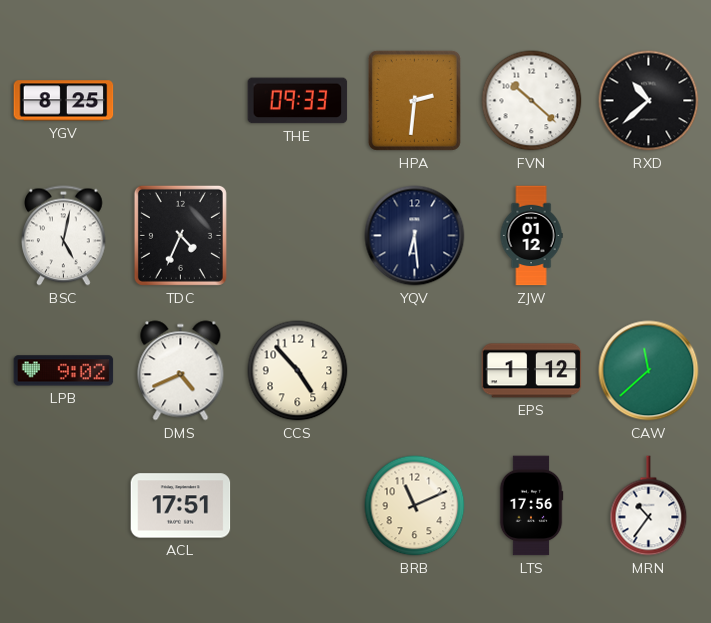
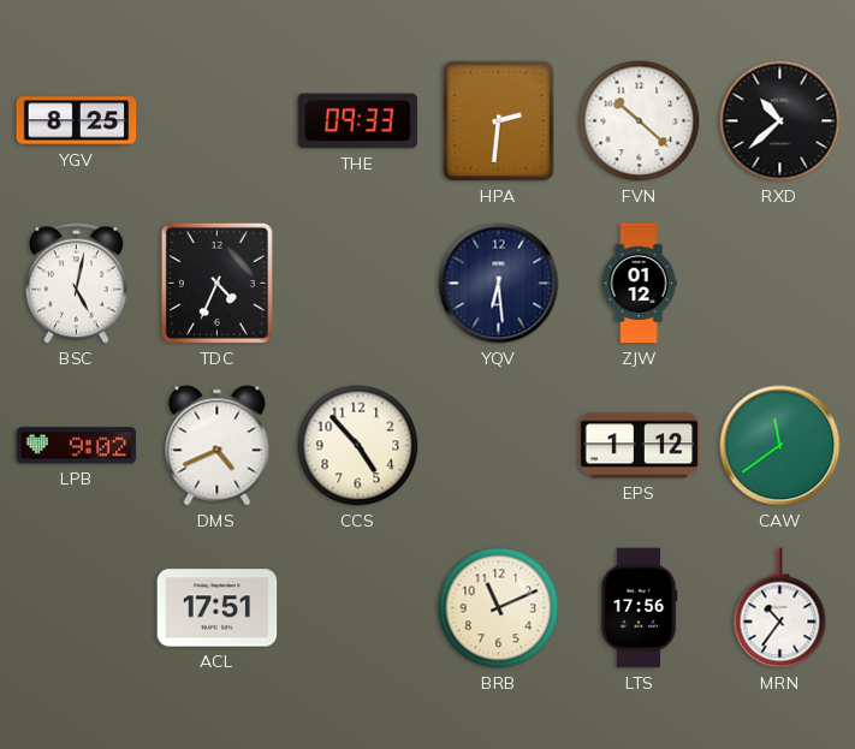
CAW: 11:38 -> 11:39
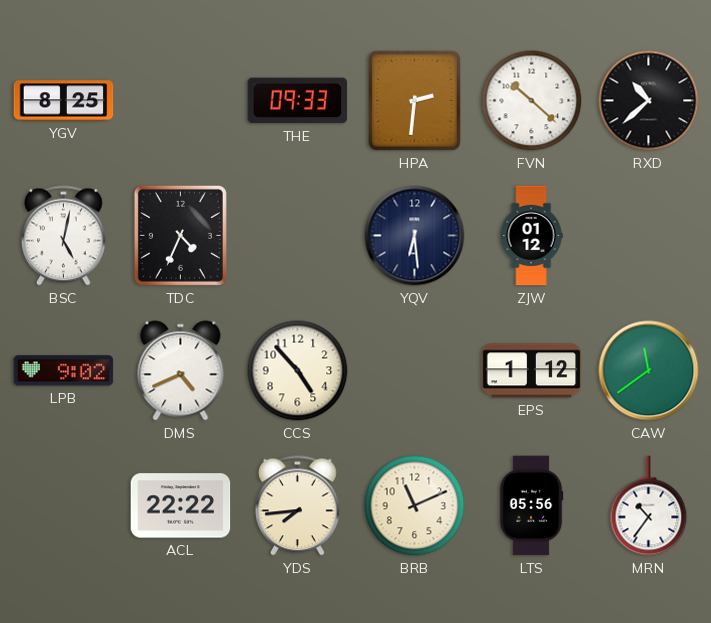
ACL: 17:51 -> 22:22
YDS: none -> 7:44
LTS: 17:56 -> 05:56
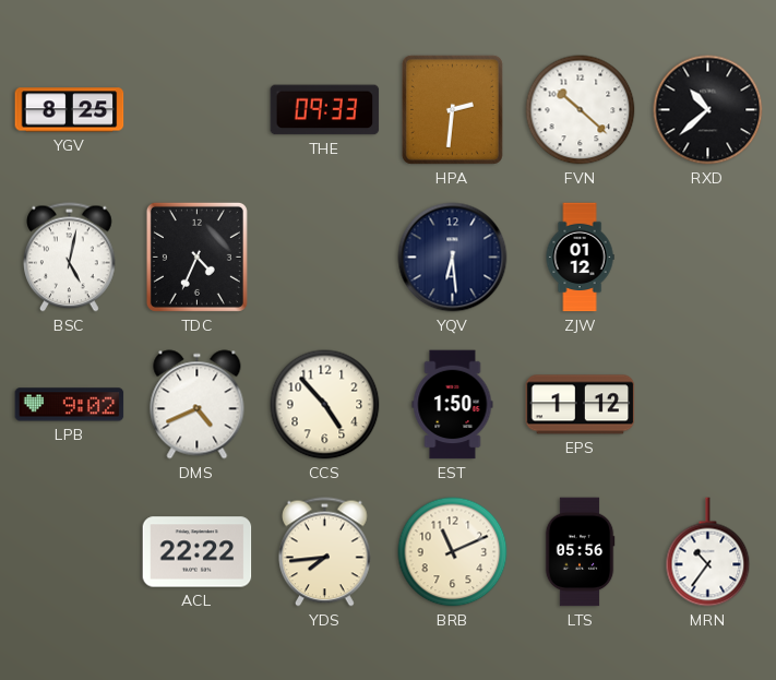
EST: none -> 1:50
CAW: 11:39 -> none
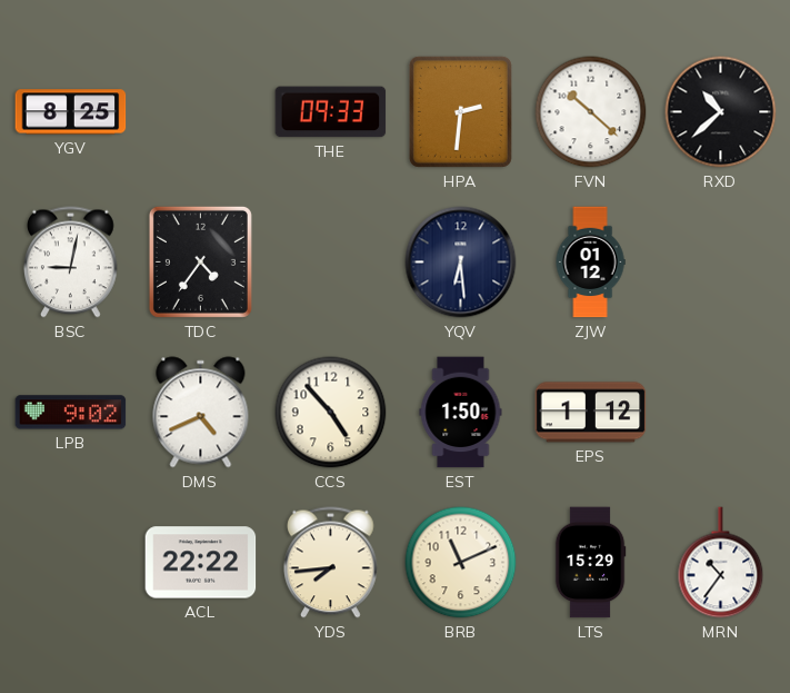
BSC: 5:02 -> 9:02
TDC: 4:34 -> 4:36
LTS: 05:56 -> 15:29
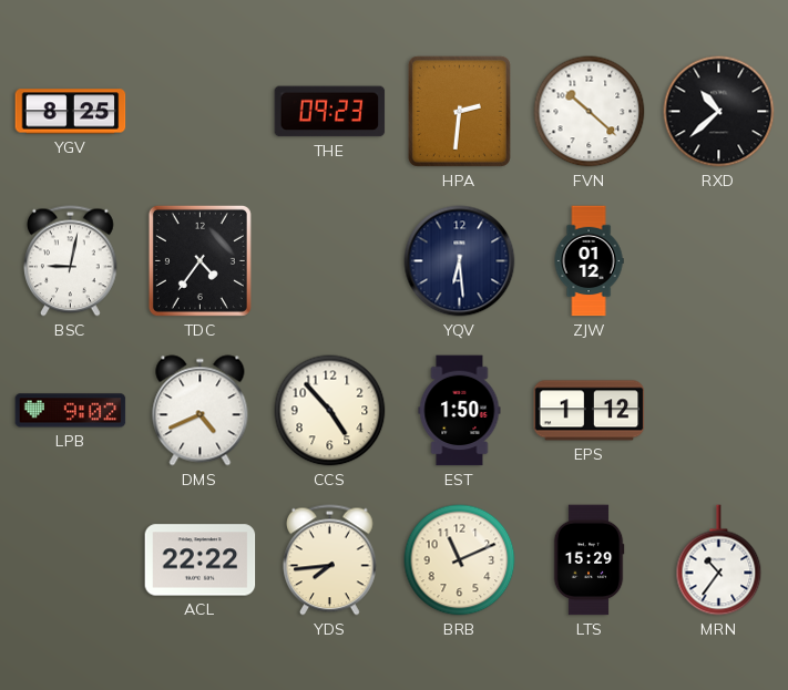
THE: 09:33 -> 09:23
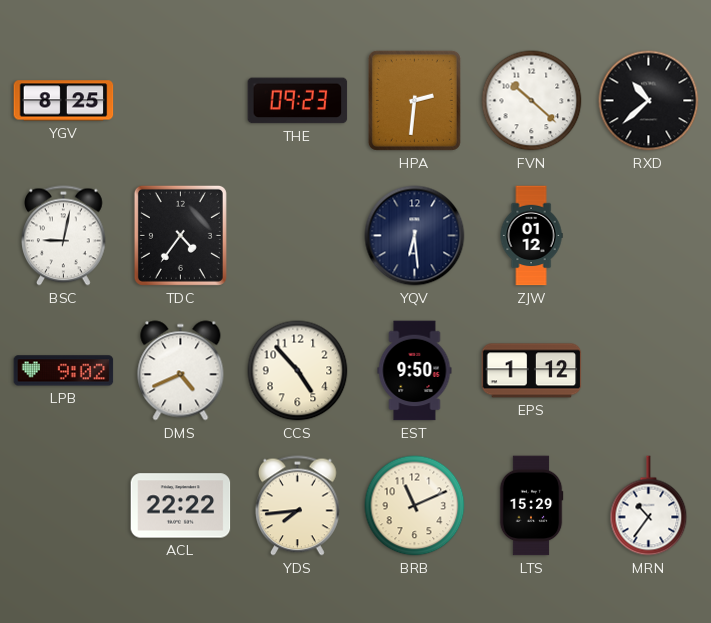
EST: 1:50 -> 9:50
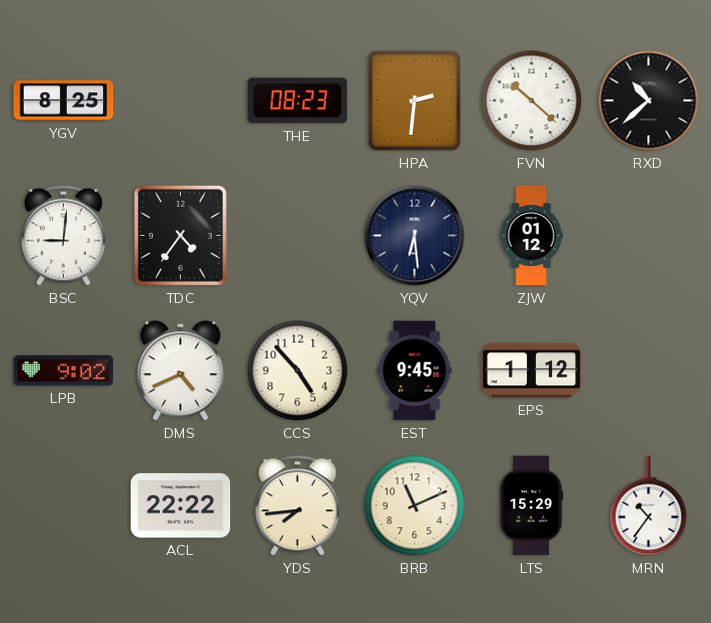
THE: 09:23 -> 08:23
BSC: 9:02 -> 9:01
EST: 9:50 -> 9:45
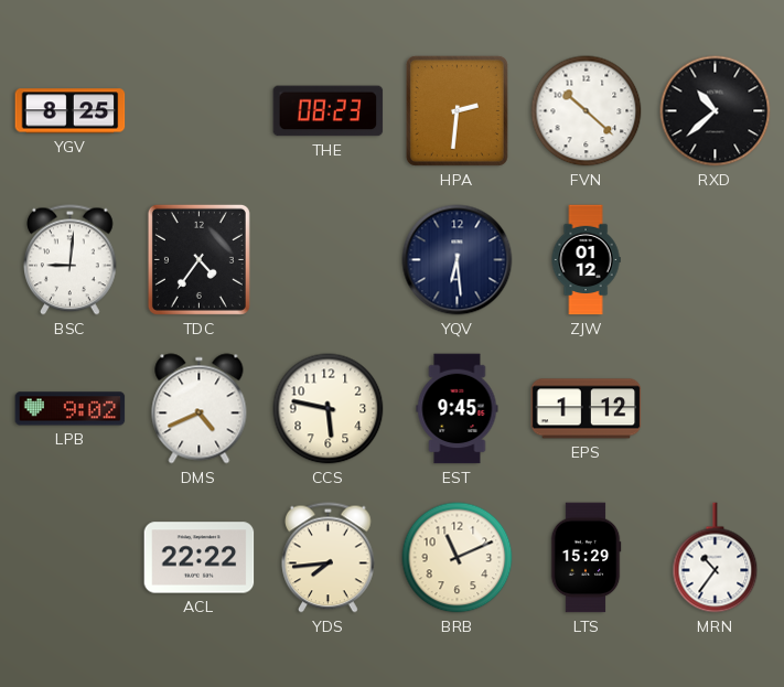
CCS: 4:53 -> 5:47
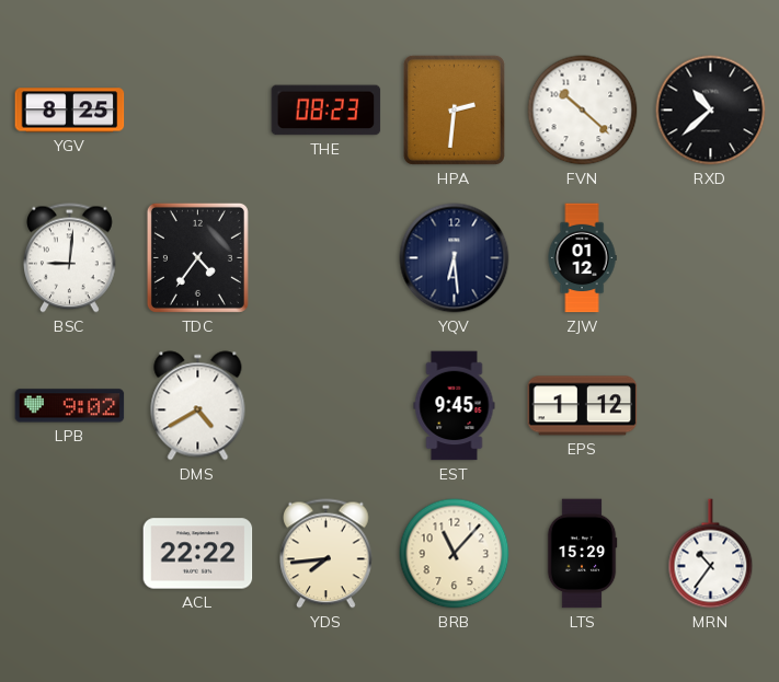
DMS: 4:41 -> 4:40
CCS: 5:47 -> none
BRB: 11:11 -> 11:07
